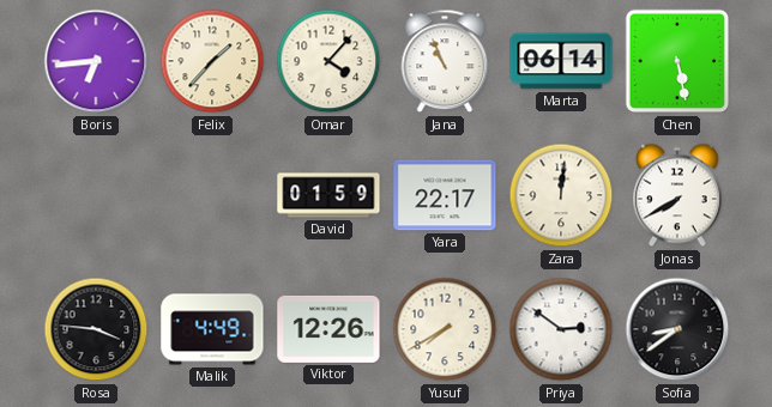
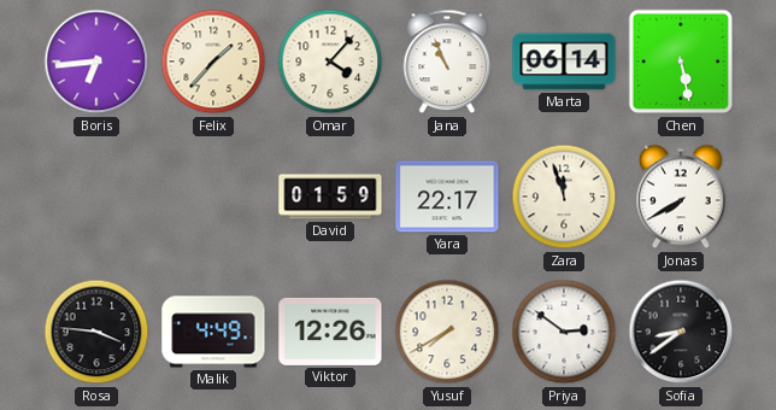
Zara: 12:01 -> 11:57
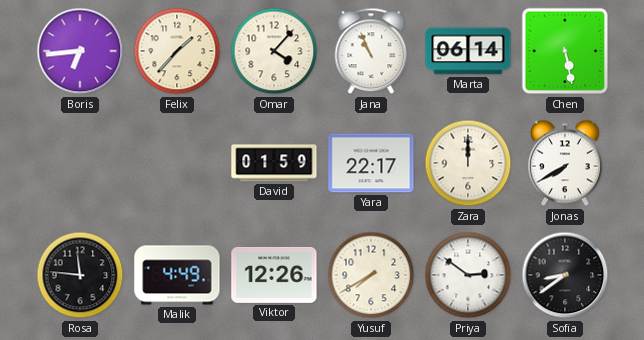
Zara: 11:57 -> 12:00
Rosa: 3:46 -> 11:46
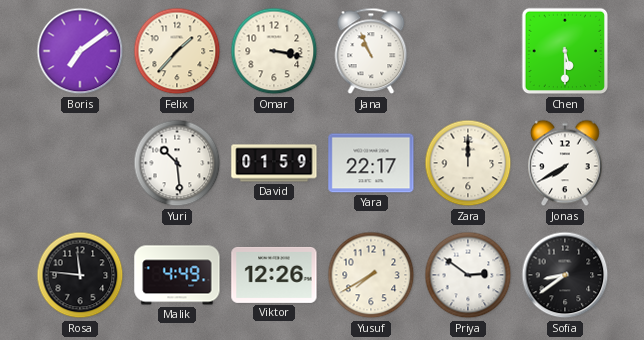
Boris: 6:44 -> 7:09
Omar: 4:07 -> 3:17
Marta: 06:14 -> none
Chen: 5:28 -> 5:30
Yuri: none -> 10:29
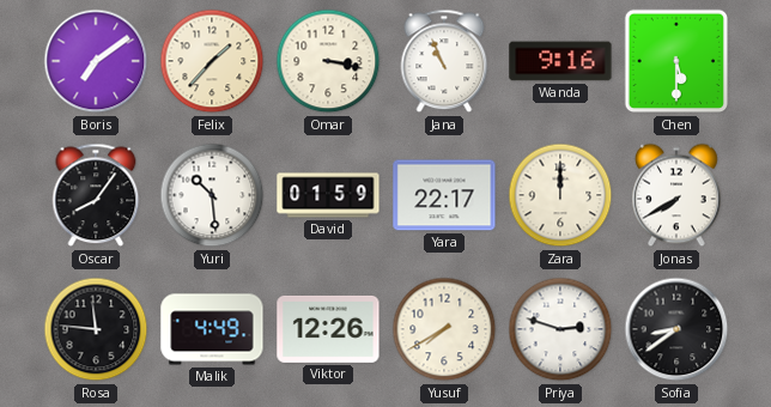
Wanda: none -> 9:16
Oscar: none -> 8:06
Priya: 2:51 -> 2:48
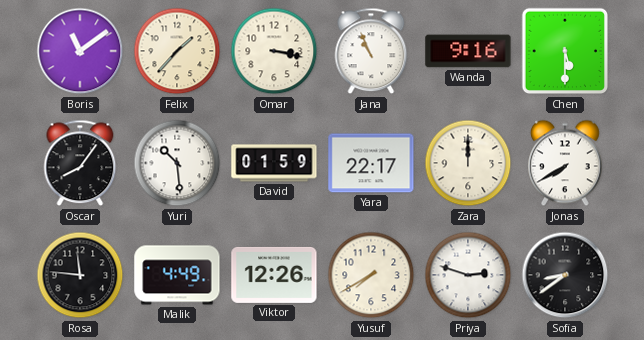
Boris: 7:09 -> 11:09
